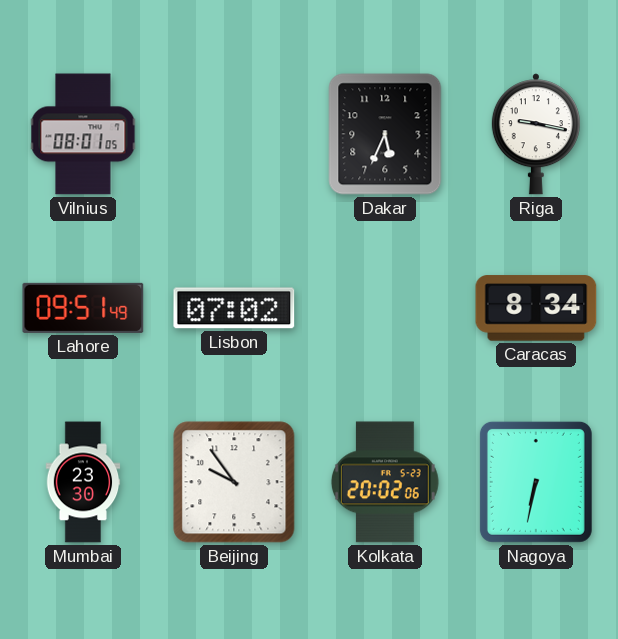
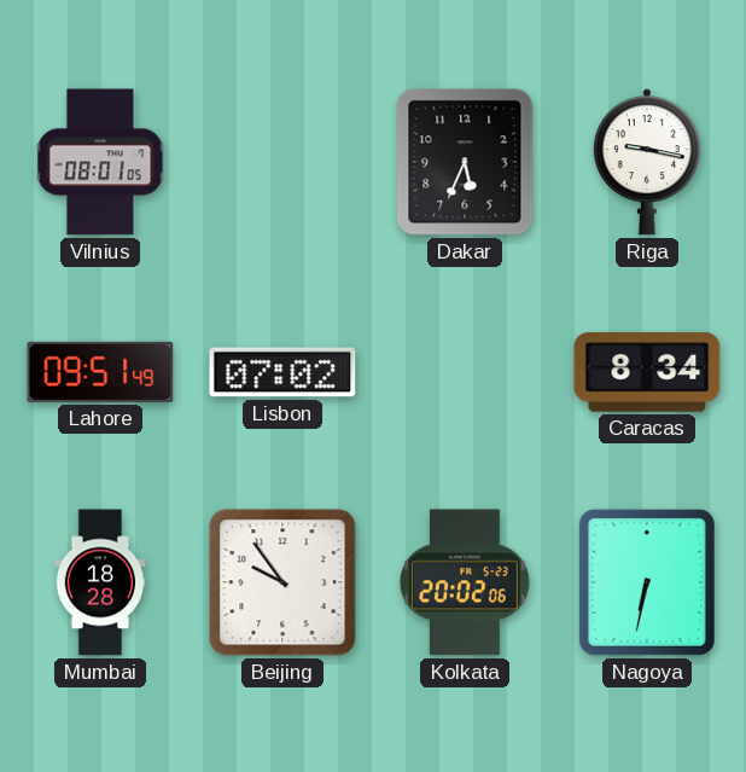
Mumbai: 23:30 -> 18:28
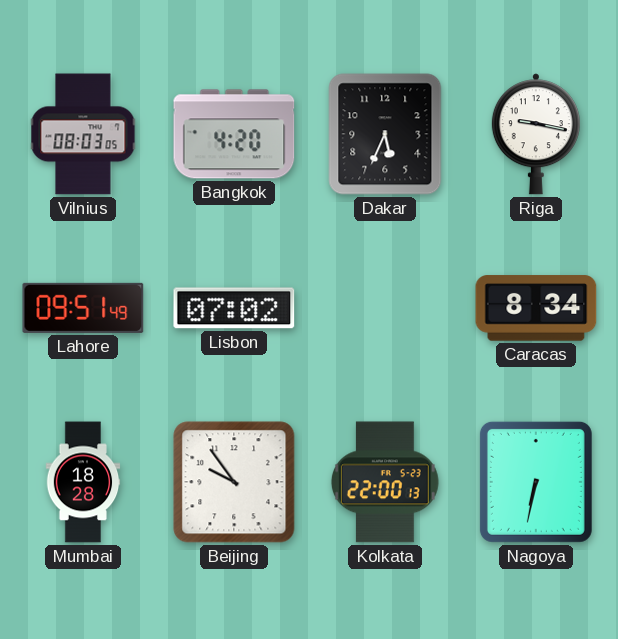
Vilnius: 08:01 -> 08:03
Bangkok: none -> 4:20
Kolkata: 20:02 -> 22:00
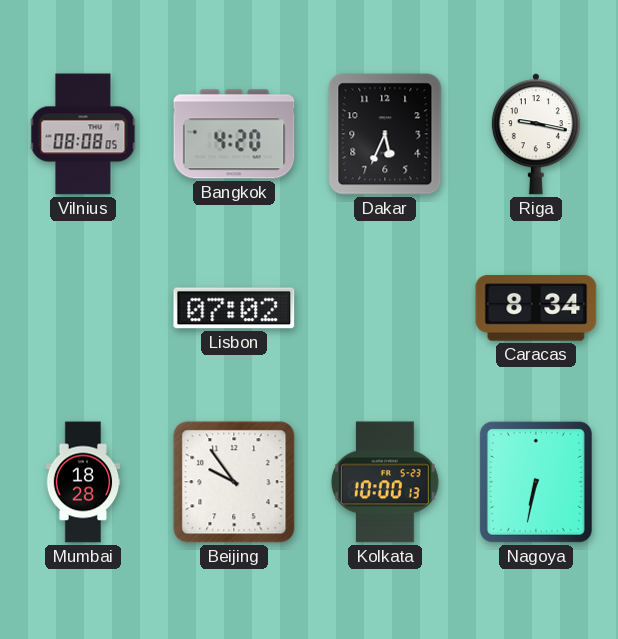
Vilnius: 08:03 -> 08:08
Lahore: 09:51 -> none
Kolkata: 22:00 -> 10:00
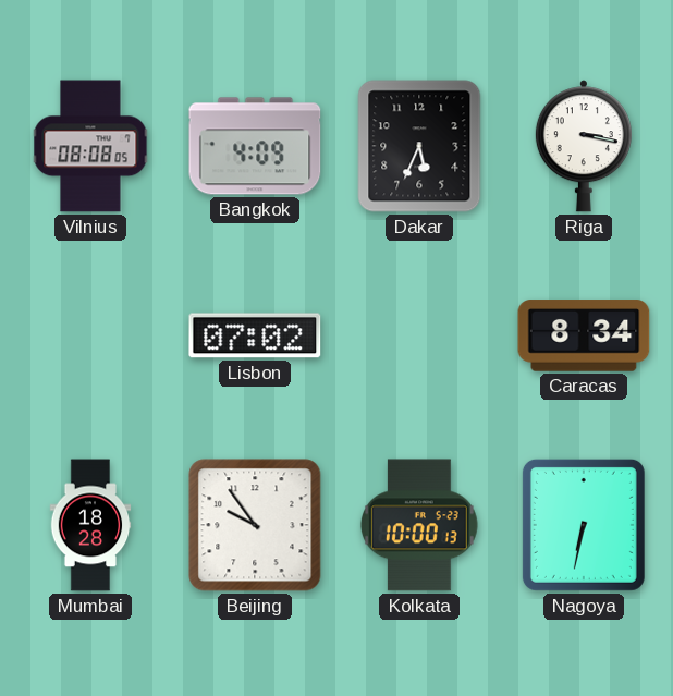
Bangkok: 4:20 -> 4:09
Riga: 9:17 -> 3:17
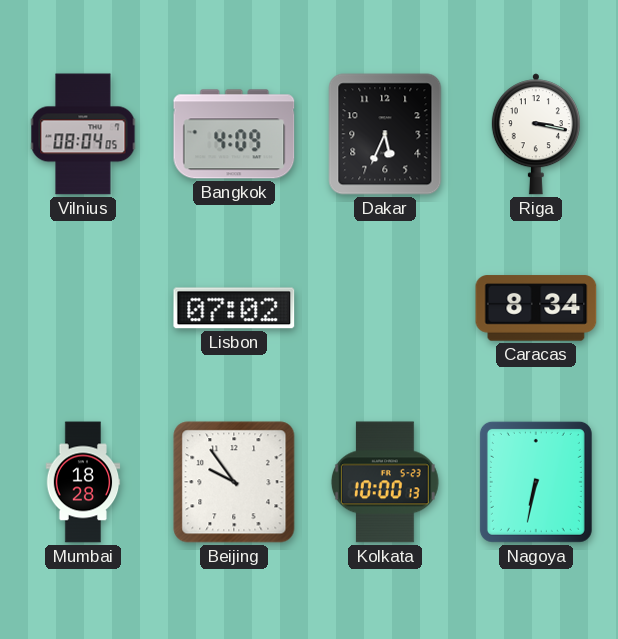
Vilnius: 08:08 -> 08:04
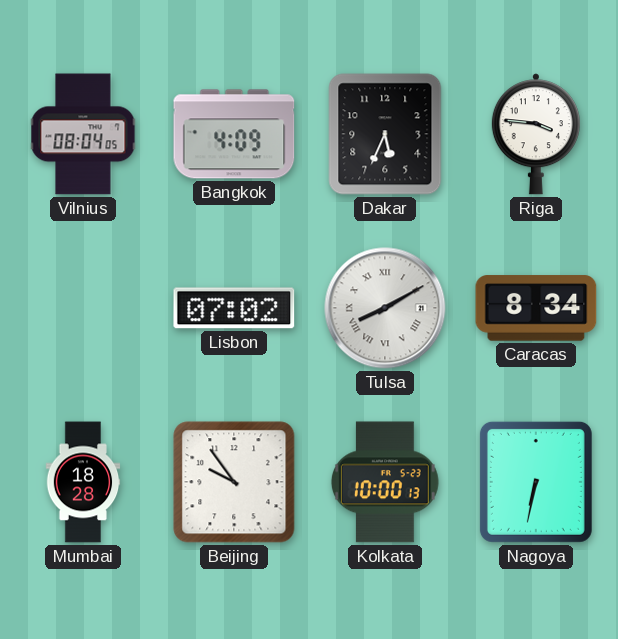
Riga: 3:17 -> 3:46
Tulsa: none -> 8:10
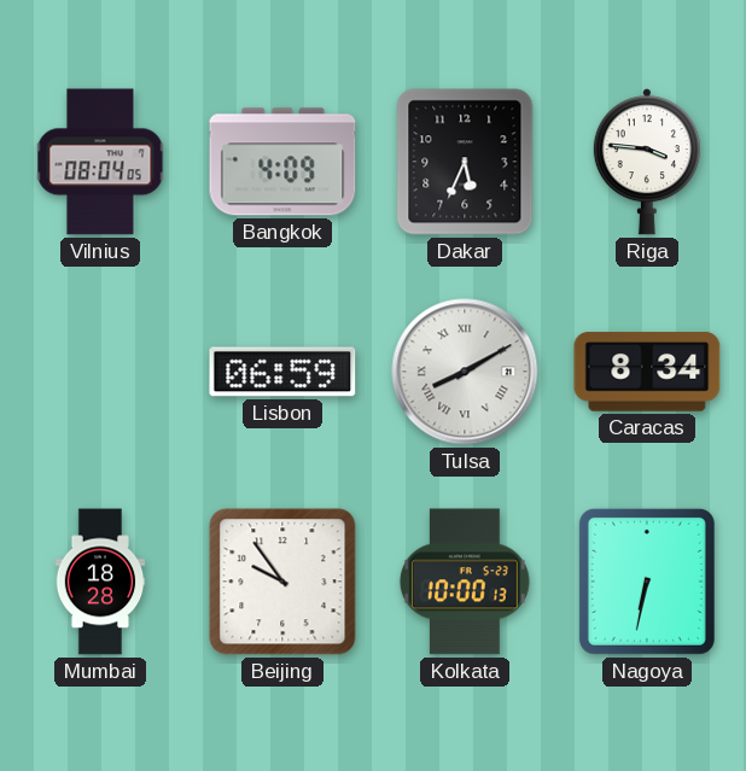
Lisbon: 07:02 -> 06:59
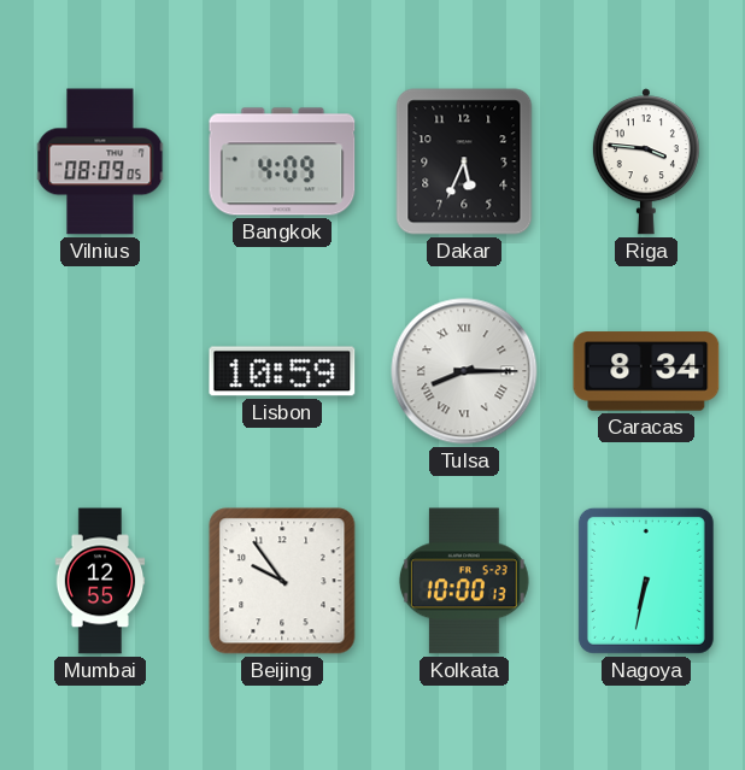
Vilnius: 08:04 -> 08:09
Lisbon: 06:59 -> 10:59
Tulsa: 8:10 -> 8:15
Mumbai: 18:28 -> 12:55
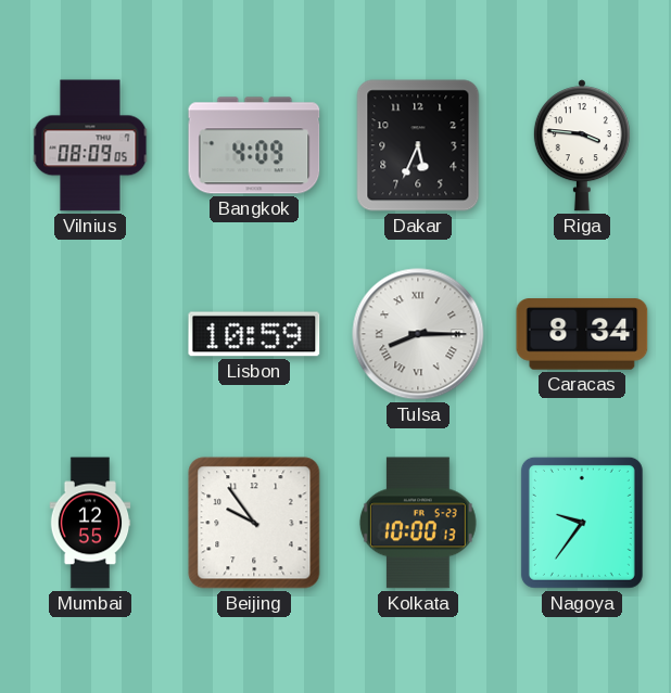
Nagoya: 6:32 -> 9:36
